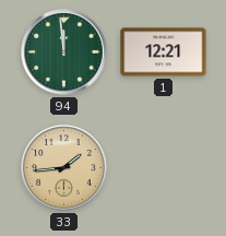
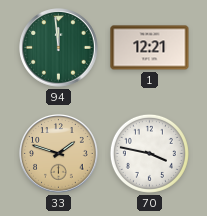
33: 1:44 -> 1:48
70: none -> 3:47
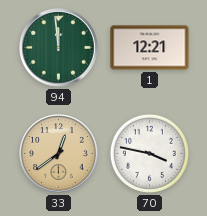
33: 1:48 -> 12:39
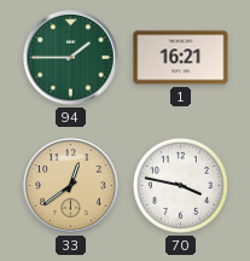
94: 11:59 -> 1:45
1: 12:21 -> 16:21
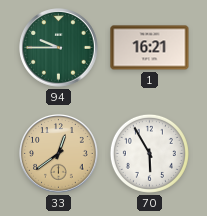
94: 1:45 -> 9:45
70: 3:47 -> 5:55
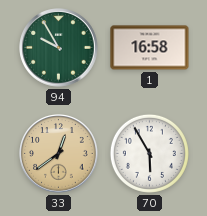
94: 9:45 -> 9:55
1: 16:21 -> 16:58
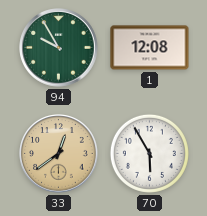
1: 16:58 -> 12:08
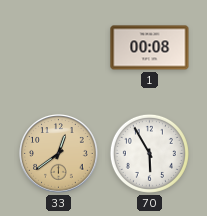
94: 9:55 -> none
1: 12:08 -> 00:08
